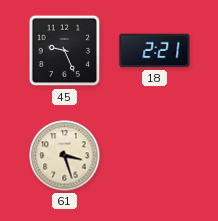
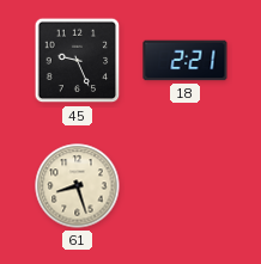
61: 3:27 -> 8:27
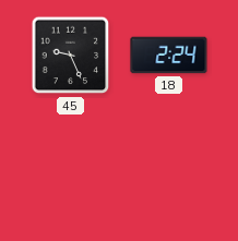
18: 2:21 -> 2:24
61: 8:27 -> none
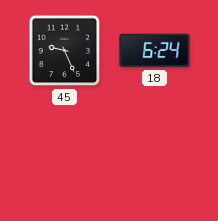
18: 2:24 -> 6:24
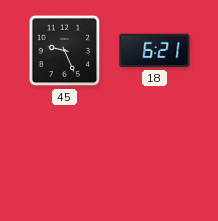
18: 6:24 -> 6:21
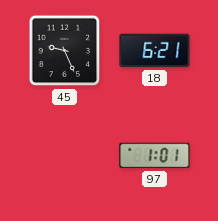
97: none -> 1:01
